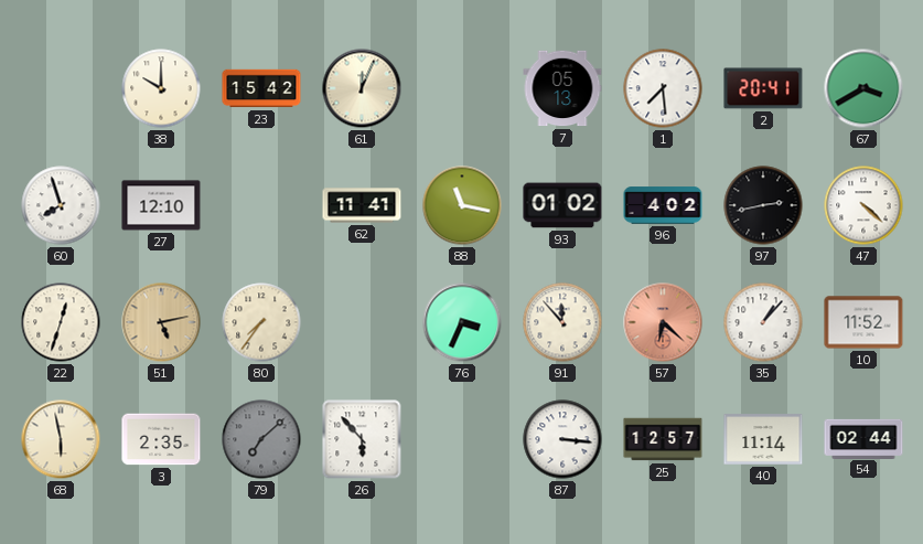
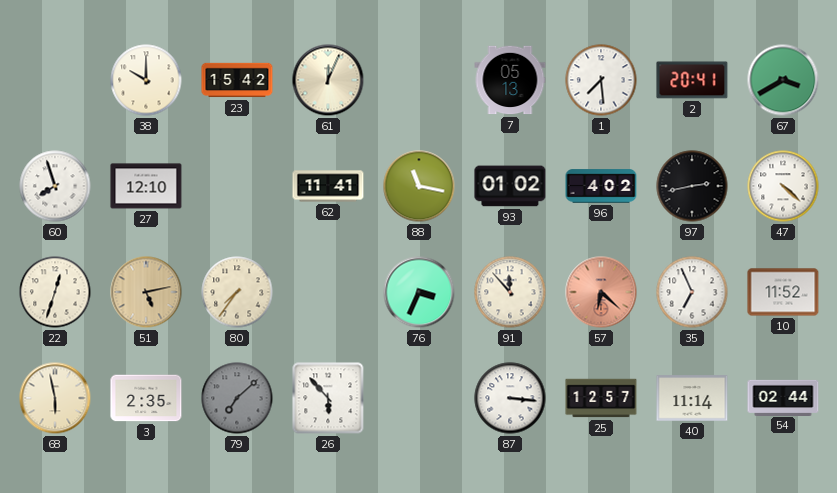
35: 1:07 -> 6:56
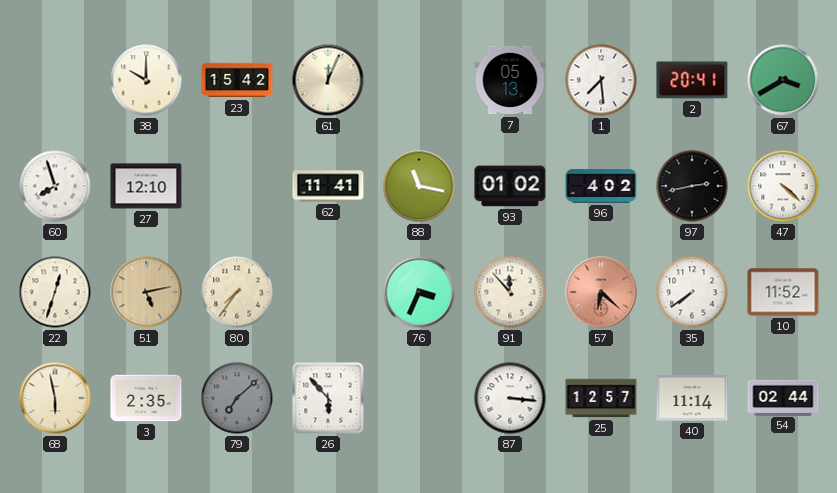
35: 6:56 -> 7:39
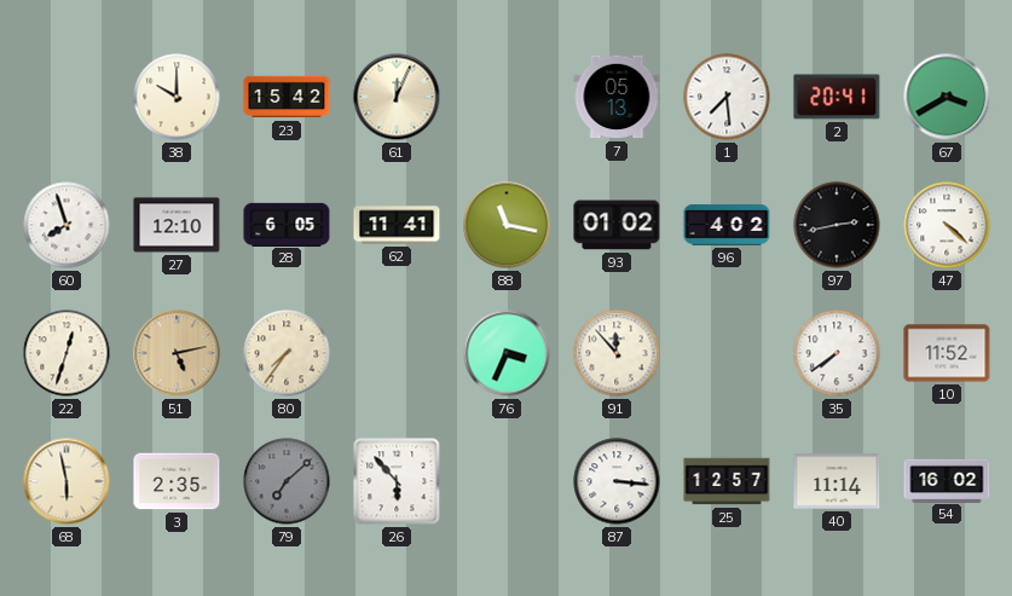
28: none -> 6:05
57: 6:22 -> none
54: 02:44 -> 16:02
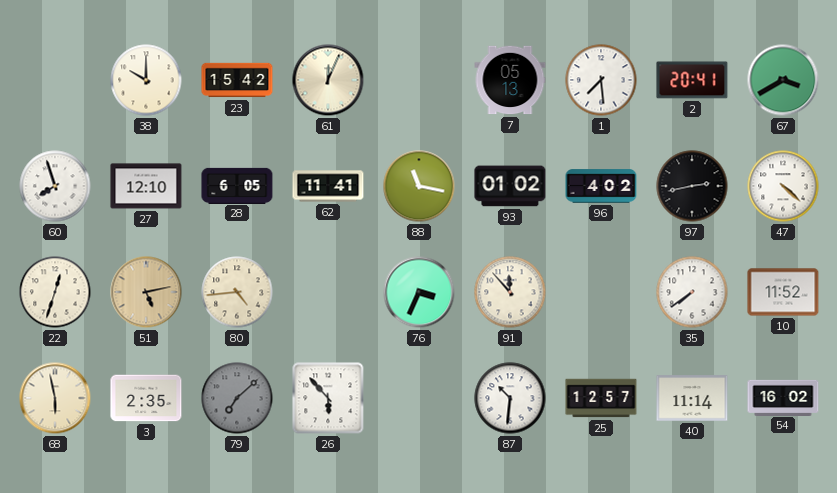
80: 7:36 -> 4:44
87: 3:16 -> 10:31
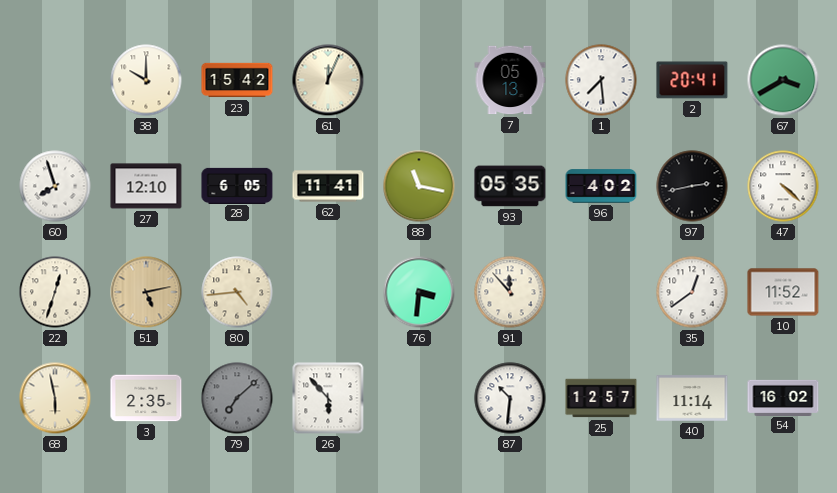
93: 01:02 -> 05:35
76: 3:34 -> 3:31
35: 7:39 -> 12:39
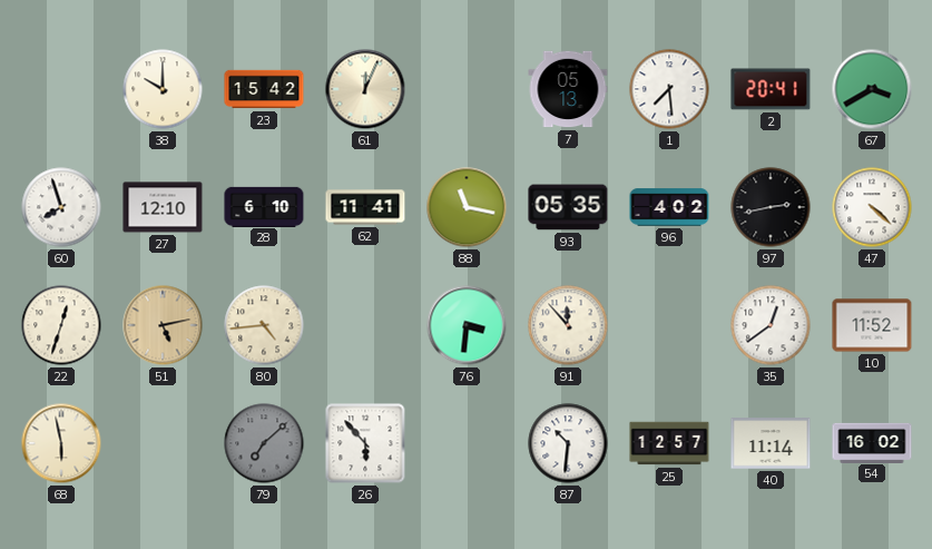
28: 6:05 -> 6:10
3: 2:35 -> none
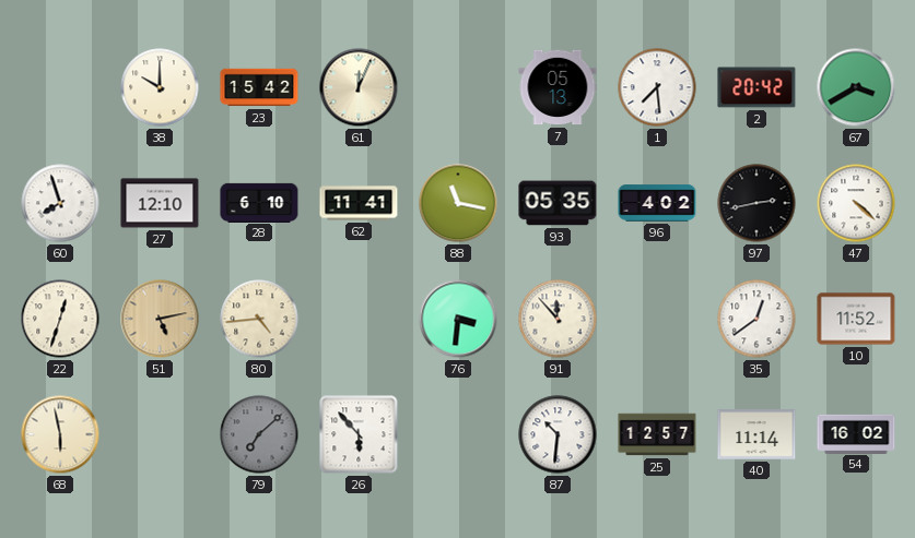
2: 20:41 -> 20:42
